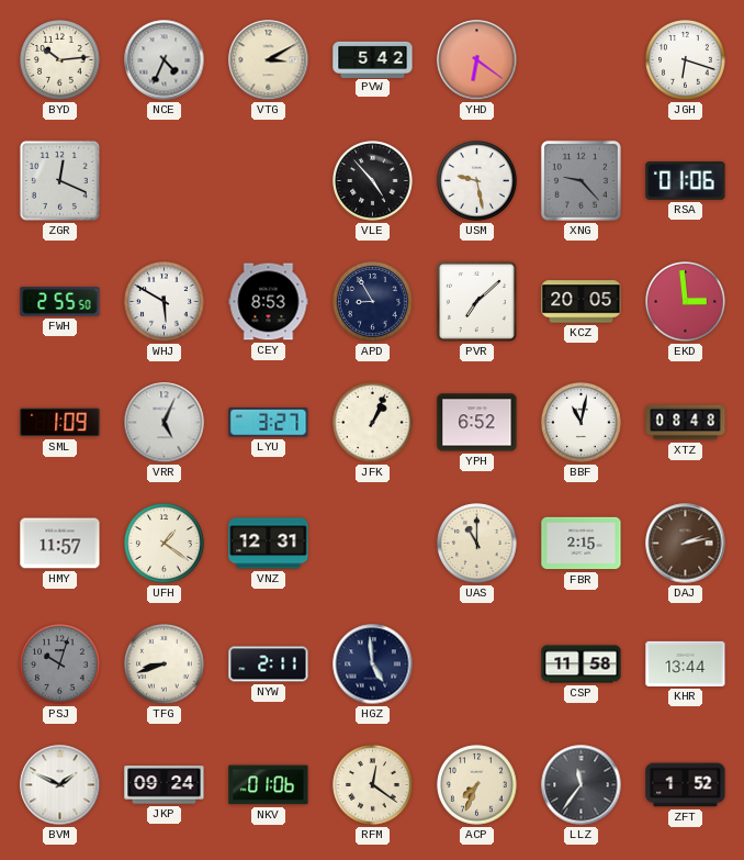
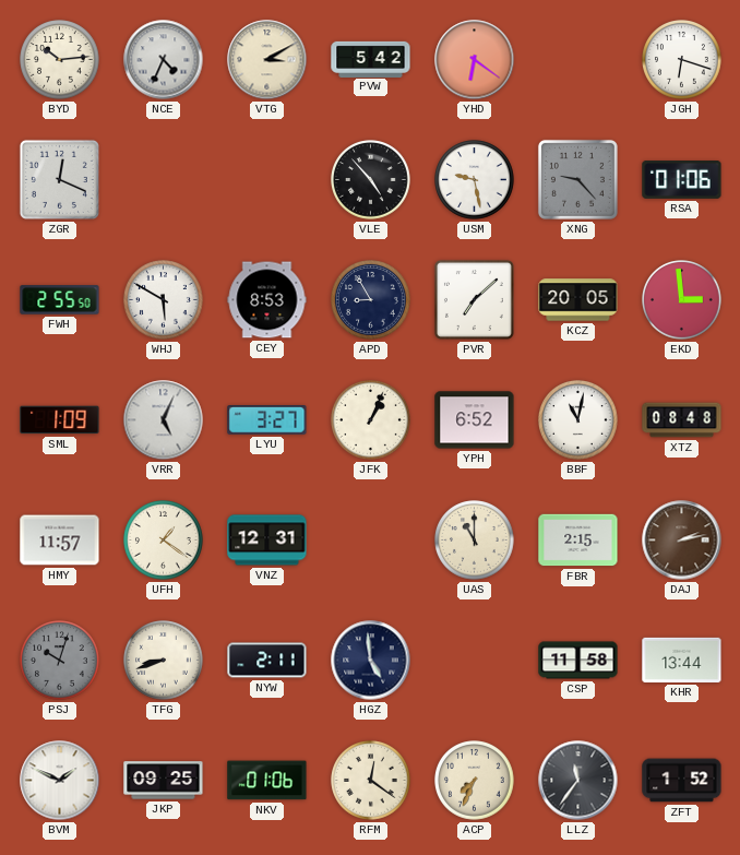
JKP: 09:24 -> 09:25
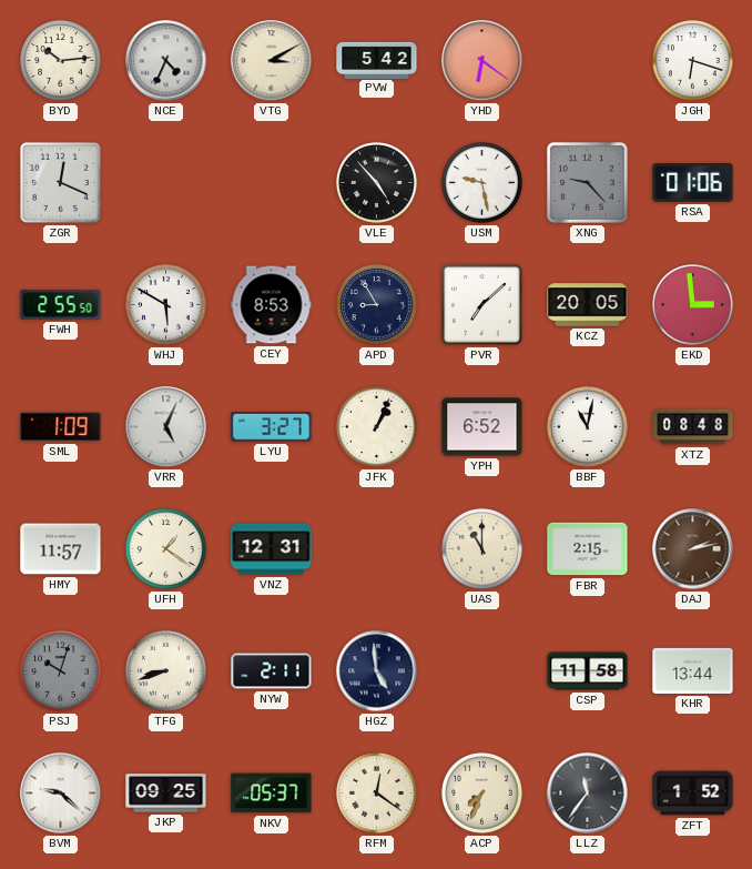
BVM: 1:49 -> 9:22
NKV: 01:06 -> 05:37
